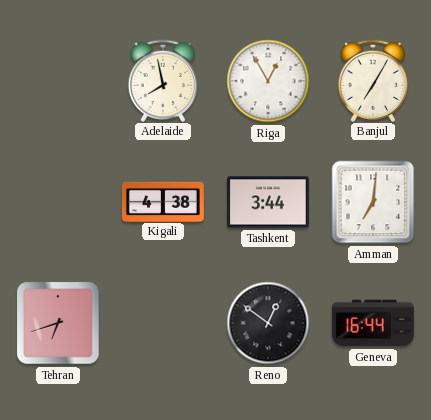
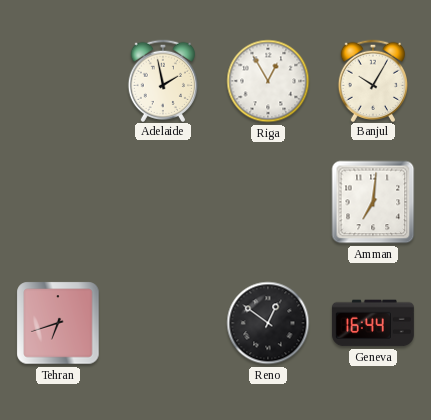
Adelaide: 7:58 -> 1:58
Banjul: 7:05 -> 10:05
Kigali: 4:38 -> none
Tashkent: 3:44 -> none
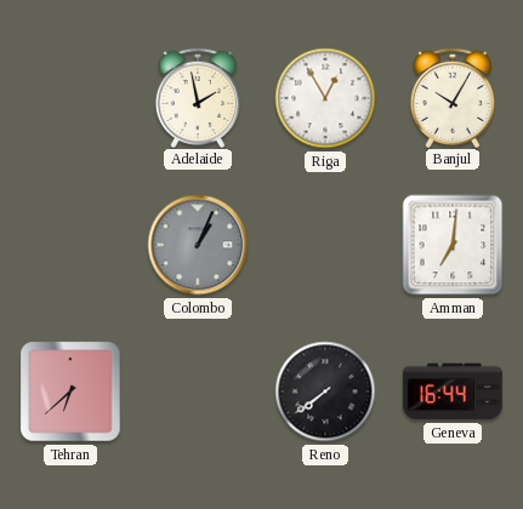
Colombo: none -> 1:04
Tehran: 6:42 -> 6:38
Reno: 12:51 -> 7:39
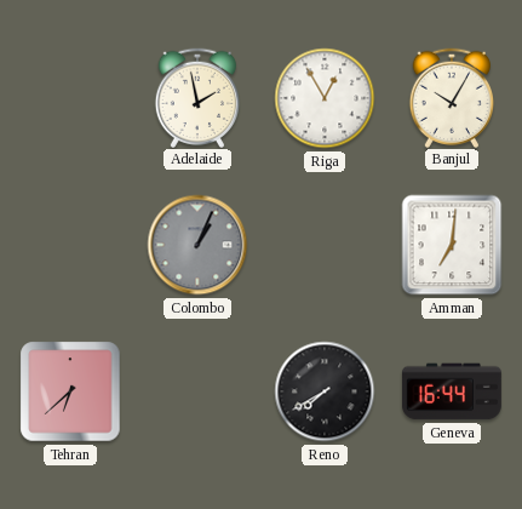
Reno: 7:39 -> 7:40
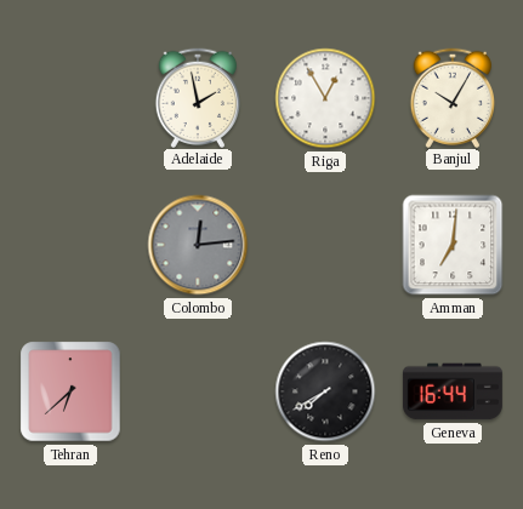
Colombo: 1:04 -> 12:14
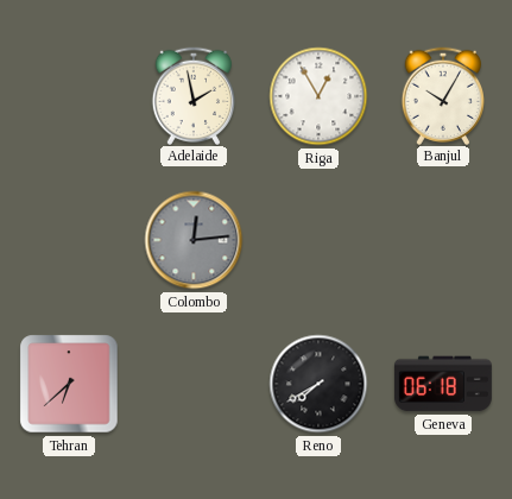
Amman: 7:01 -> none
Geneva: 16:44 -> 06:18
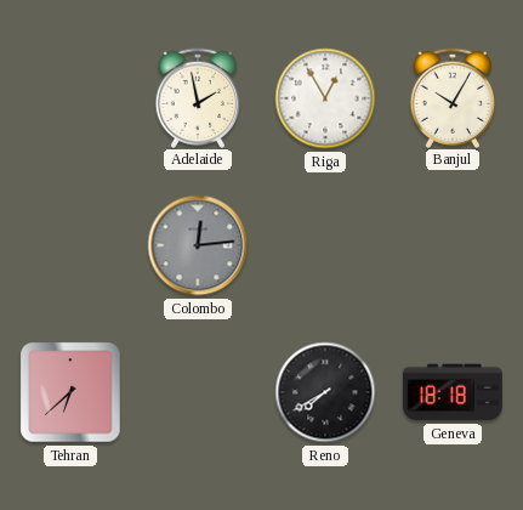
Geneva: 06:18 -> 18:18
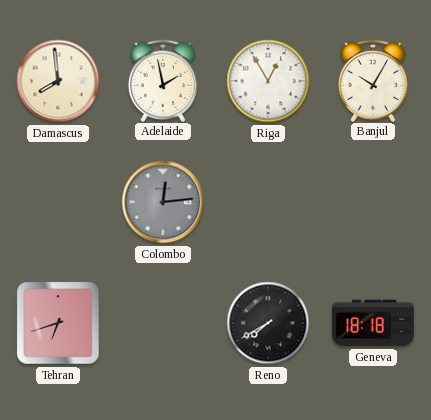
Damascus: none -> 7:59
Tehran: 6:38 -> 6:42
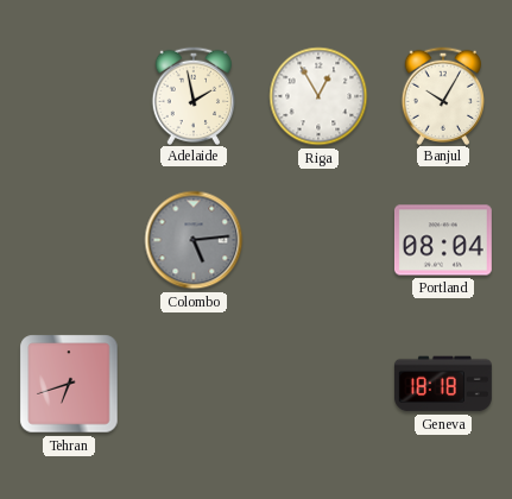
Damascus: 7:59 -> none
Colombo: 12:14 -> 5:14
Portland: none -> 08:04
Reno: 7:40 -> none
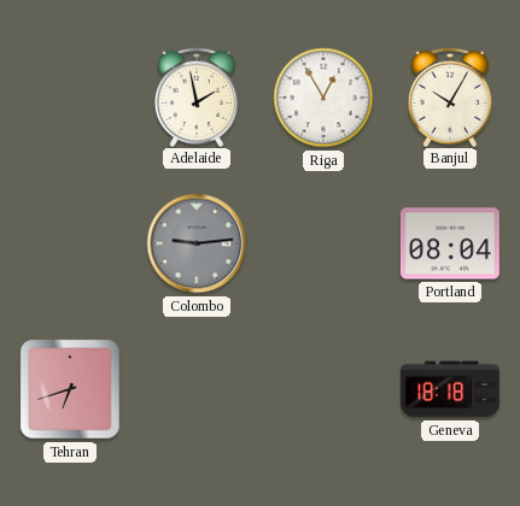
Colombo: 5:14 -> 9:14
